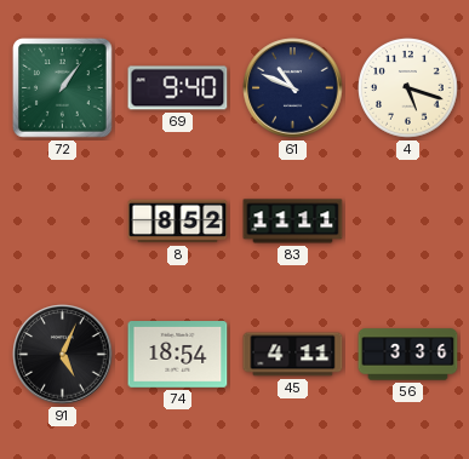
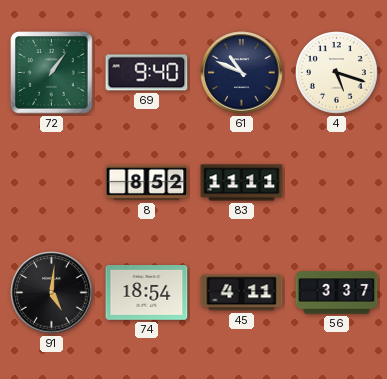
91: 5:04 -> 5:01
56: 3:36 -> 3:37
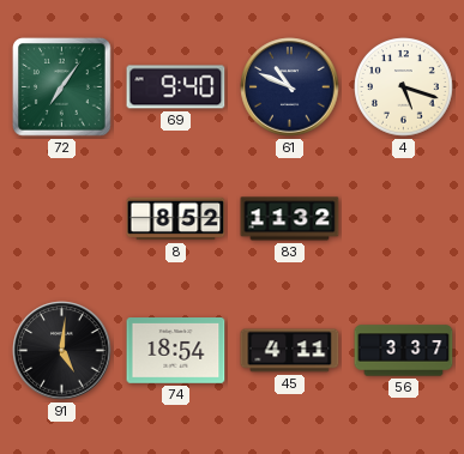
72: 1:06 -> 7:06
83: 11:11 -> 11:32
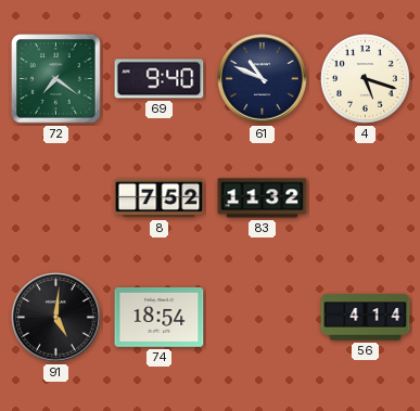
72: 7:06 -> 7:21
8: 8:52 -> 7:52
45: 4:11 -> none
56: 3:37 -> 4:14
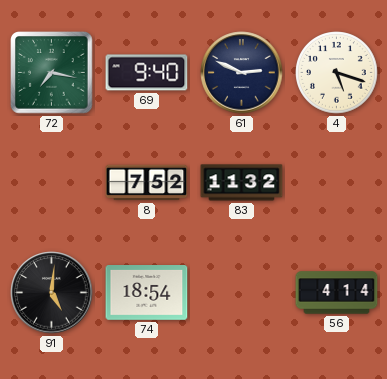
72: 7:21 -> 7:17
61: 10:49 -> 2:49
